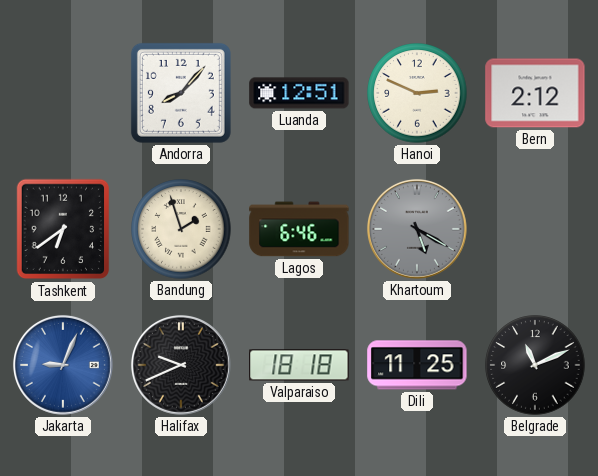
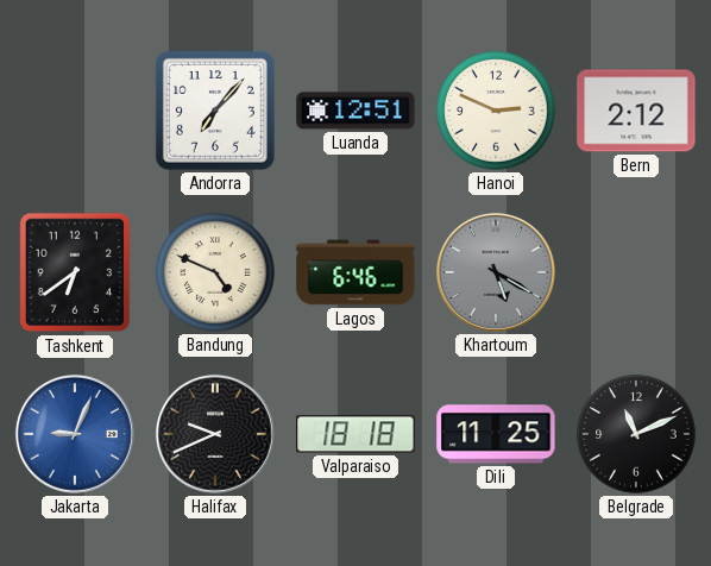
Andorra: 8:07 -> 7:07
Bandung: 1:57 -> 4:49
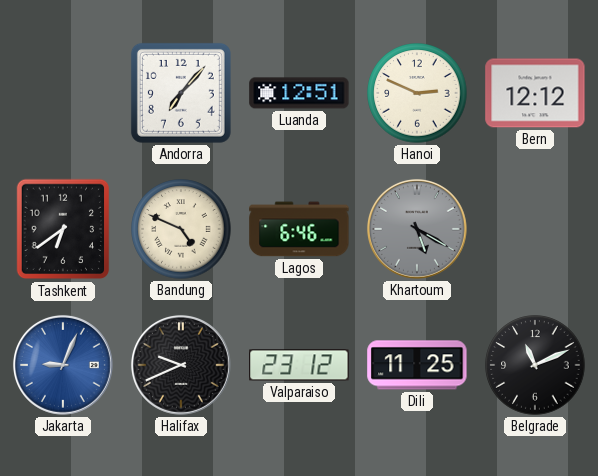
Bern: 2:12 -> 12:12
Valparaiso: 18:18 -> 23:12
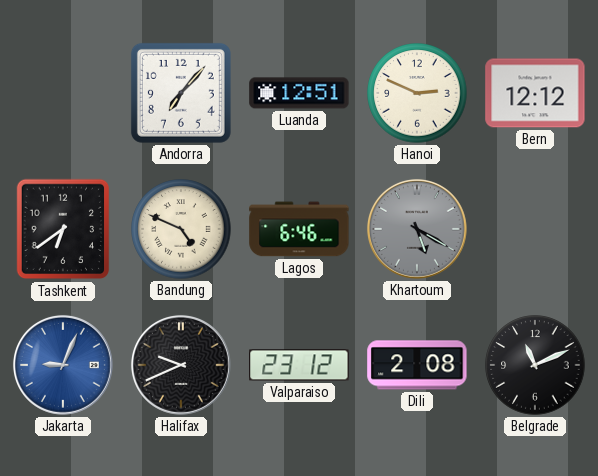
Dili: 11:25 -> 2:08
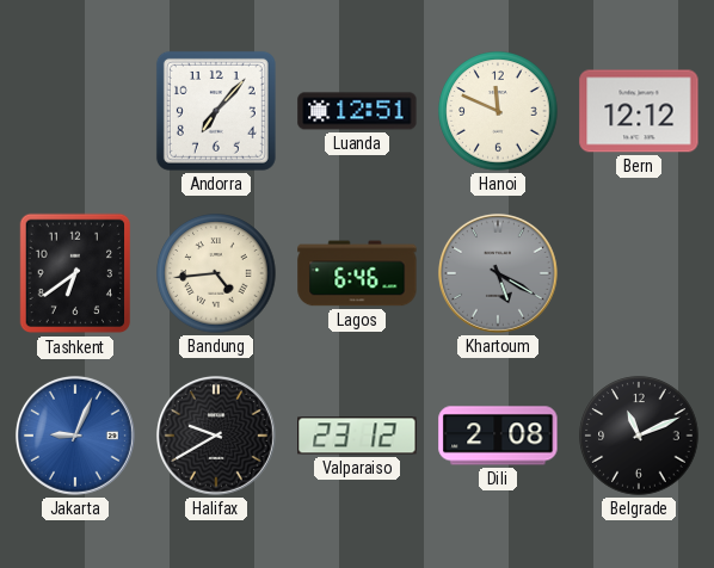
Hanoi: 2:49 -> 11:49
Bandung: 4:49 -> 4:44
Halifax: 9:41 -> 9:40
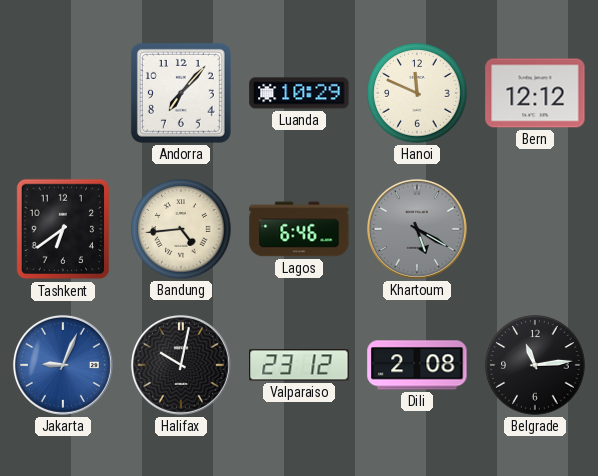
Luanda: 12:51 -> 10:29
Halifax: 9:40 -> 10:02
Belgrade: 11:11 -> 11:14
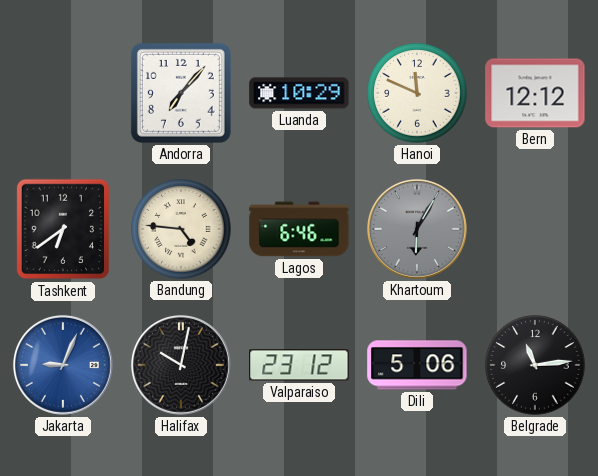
Bandung: 4:44 -> 4:46
Khartoum: 5:20 -> 6:05
Dili: 2:08 -> 5:06
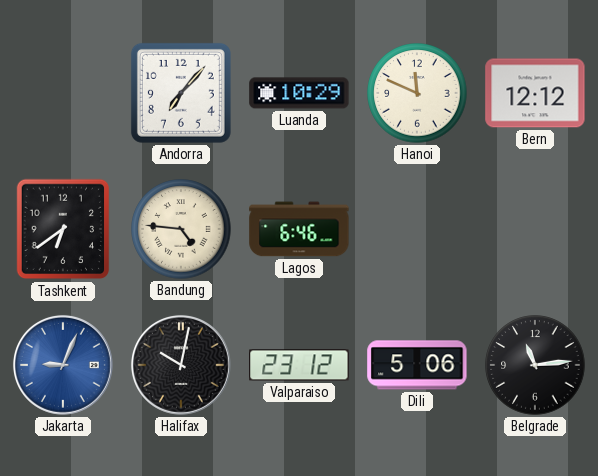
Khartoum: 6:05 -> none
